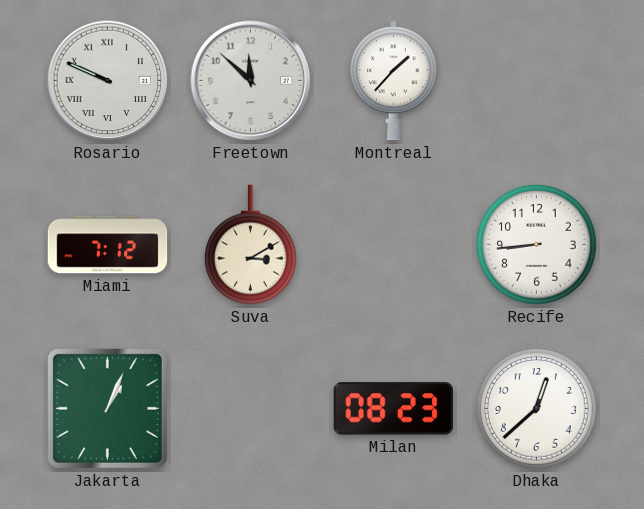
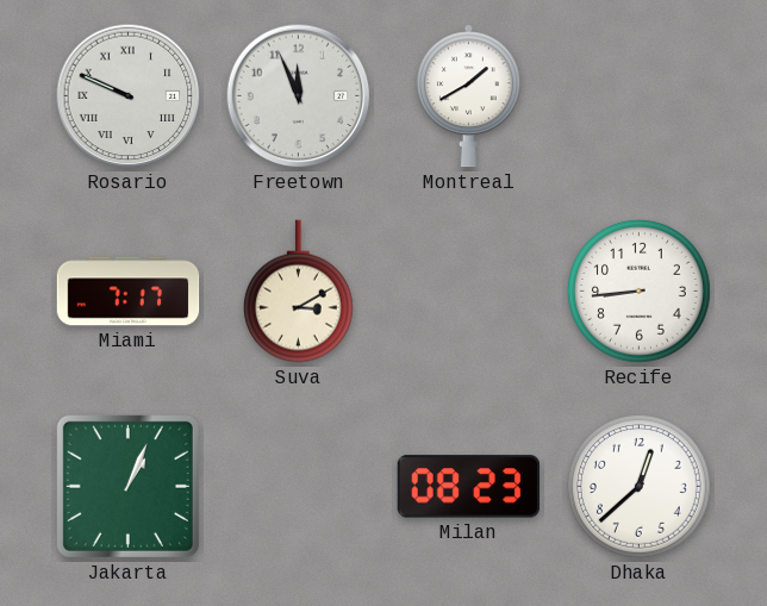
Freetown: 11:52 -> 11:56
Montreal: 1:37 -> 1:40
Miami: 7:12 -> 7:17
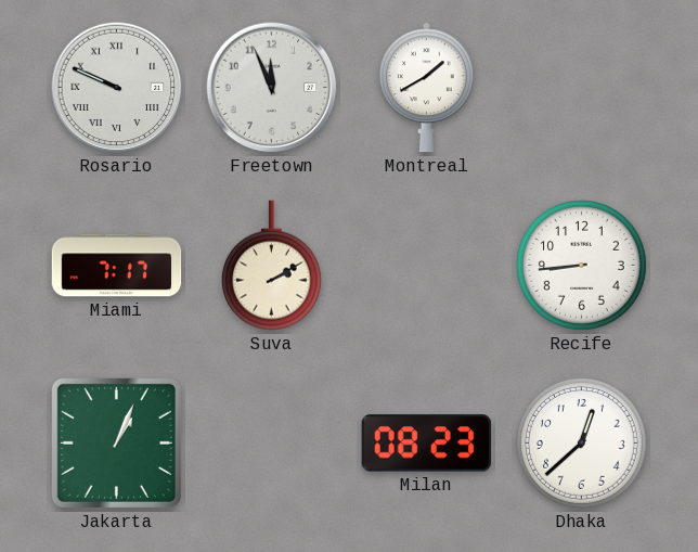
Suva: 3:10 -> 2:10
